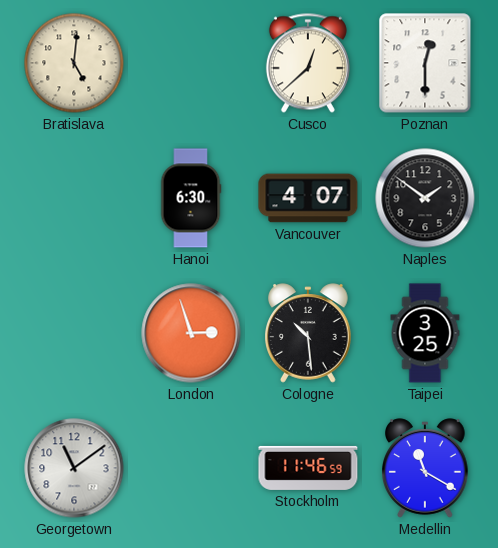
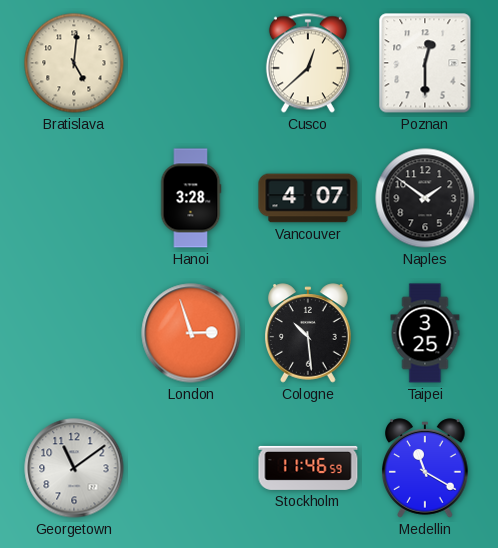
Hanoi: 6:30 -> 3:28
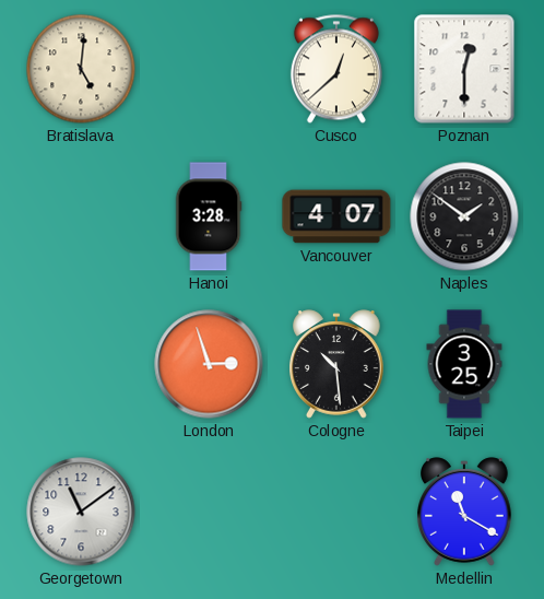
Stockholm: 11:46 -> none
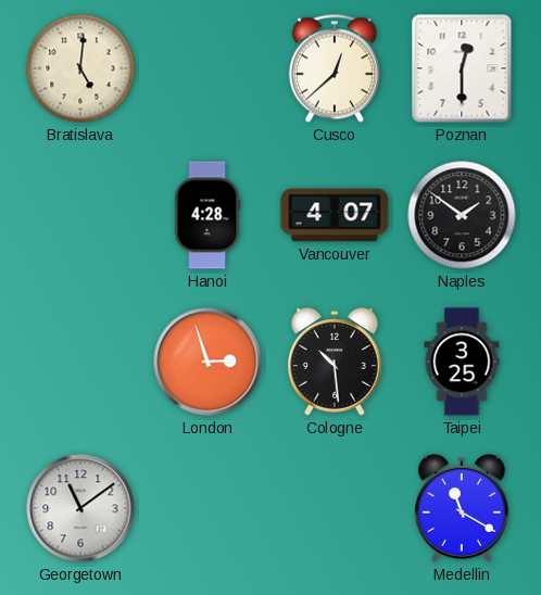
Hanoi: 3:28 -> 4:28
